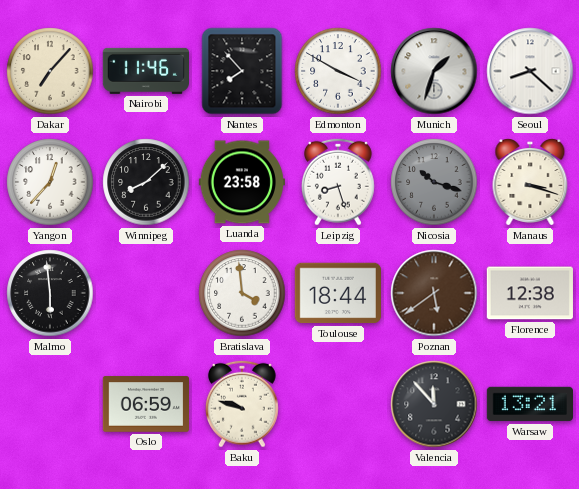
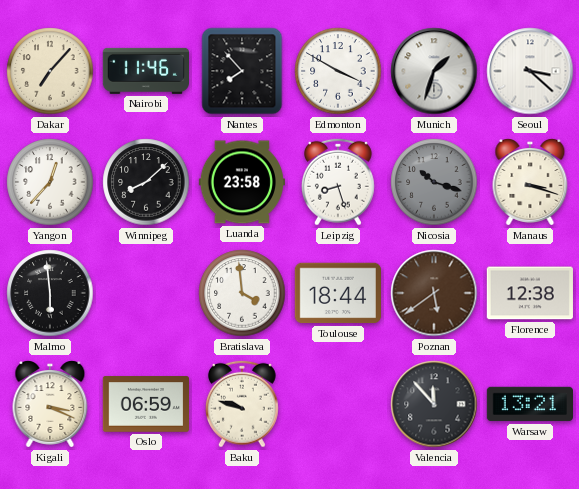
Seoul: 8:22 -> 3:22
Kigali: none -> 3:19
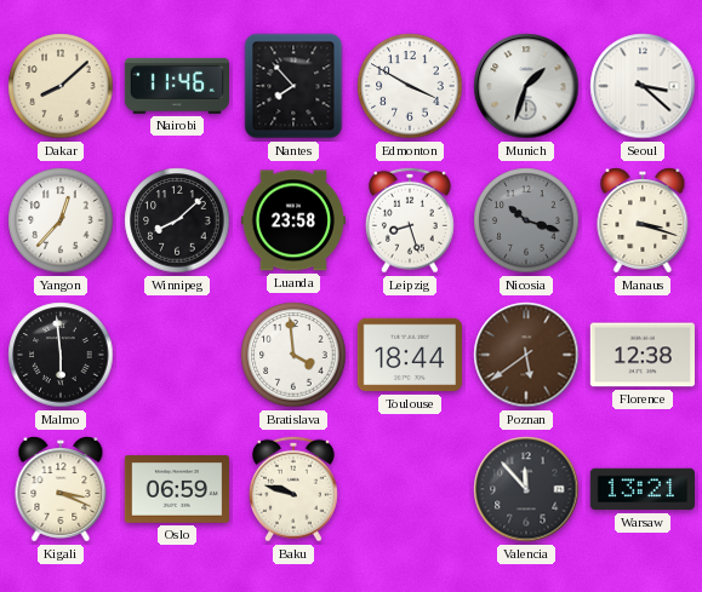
Dakar: 7:07 -> 8:08
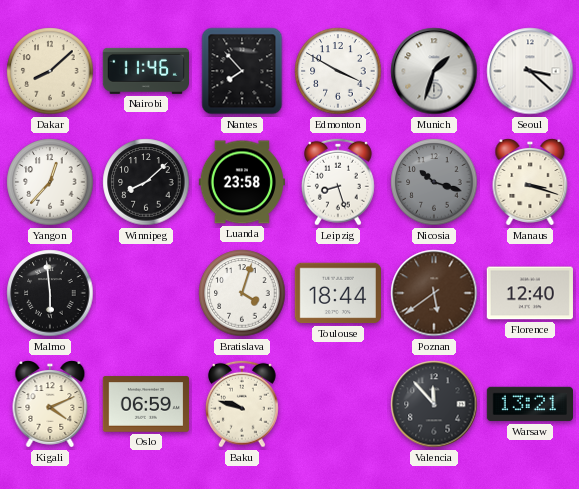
Bratislava: 3:59 -> 4:03
Florence: 12:38 -> 12:40
Kigali: 3:19 -> 4:11
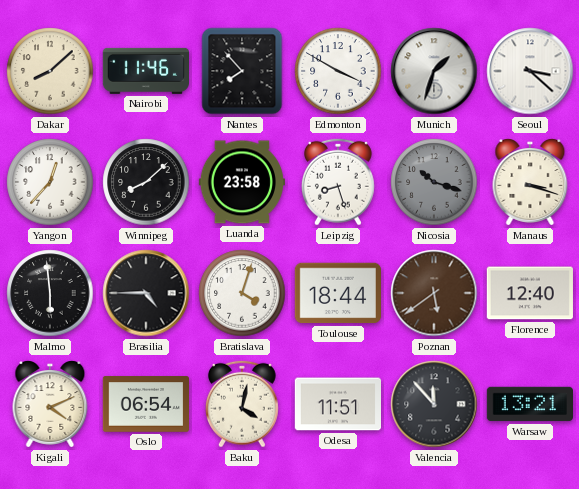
Brasilia: none -> 4:45
Oslo: 06:59 -> 06:54
Baku: 9:48 -> 4:02
Odesa: none -> 11:51
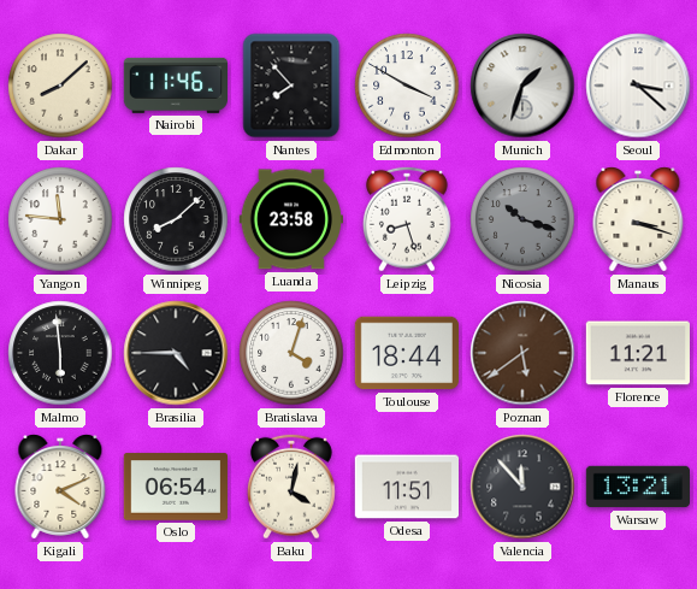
Yangon: 12:37 -> 11:46
Florence: 12:40 -> 11:21
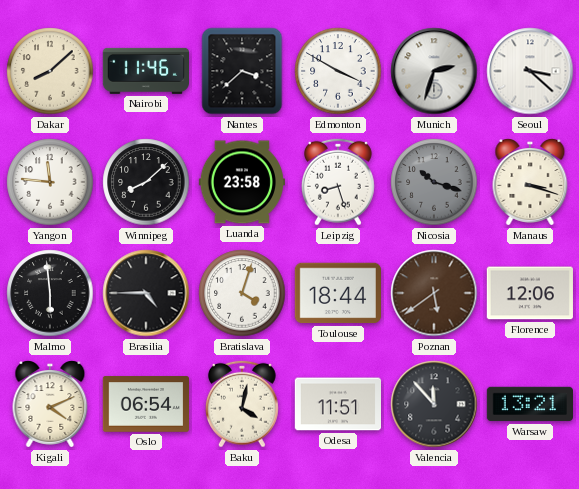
Nantes: 7:53 -> 3:38
Munich: 1:33 -> 2:33
Florence: 11:21 -> 12:06
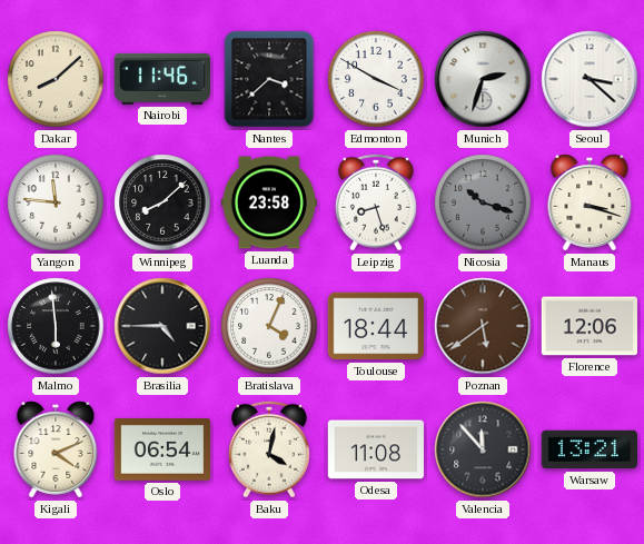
Bratislava: 4:03 -> 4:04
Odesa: 11:51 -> 11:08
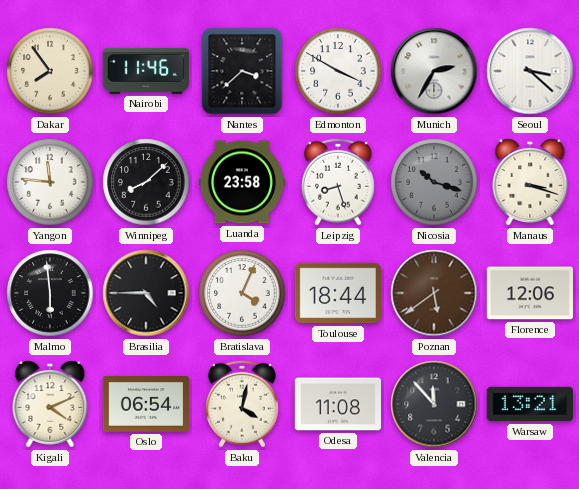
Dakar: 8:08 -> 7:54
Munich: 2:33 -> 2:35
